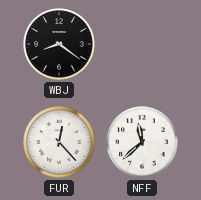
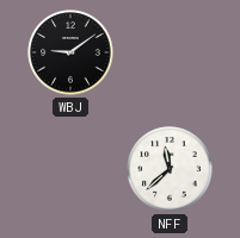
WBJ: 8:21 -> 9:09
FUR: 12:23 -> none
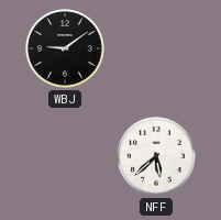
NFF: 11:38 -> 5:38
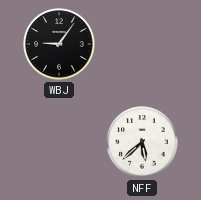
WBJ: 9:09 -> 9:06
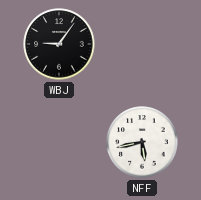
NFF: 5:38 -> 5:43
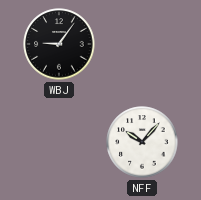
NFF: 5:43 -> 10:07
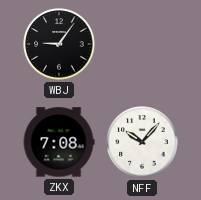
ZKX: none -> 7:08
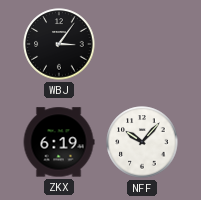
WBJ: 9:06 -> 3:06
ZKX: 7:08 -> 6:19
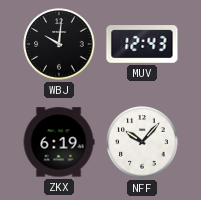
WBJ: 3:06 -> 10:01
MUV: none -> 12:43
